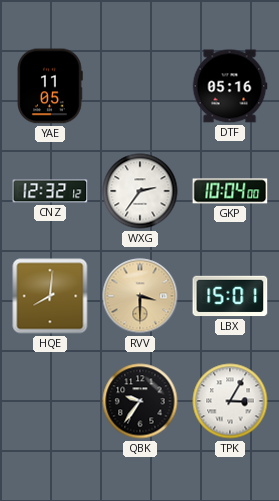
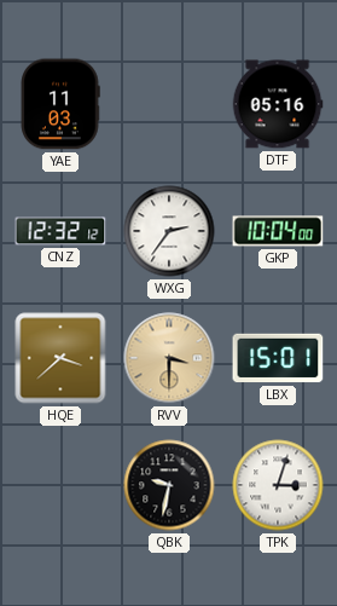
YAE: 11:05 -> 11:03
HQE: 8:01 -> 3:38
QBK: 9:36 -> 9:32
TPK: 3:05 -> 3:03
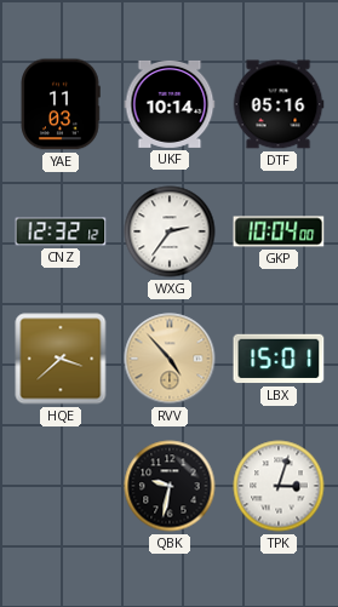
UKF: none -> 10:14
RVV: 3:30 -> 4:53
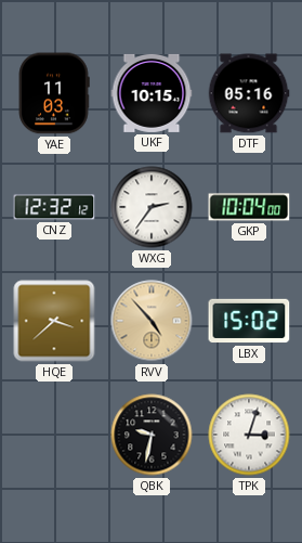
UKF: 10:14 -> 10:15
LBX: 15:01 -> 15:02
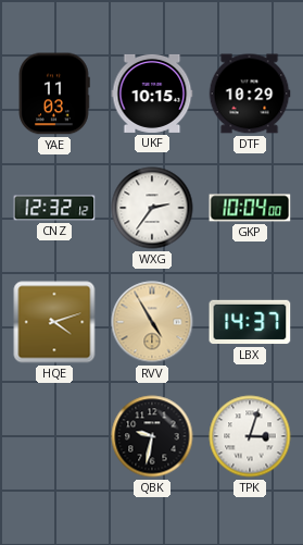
DTF: 05:16 -> 10:29
HQE: 3:38 -> 4:12
RVV: 4:53 -> 4:55
LBX: 15:02 -> 14:37
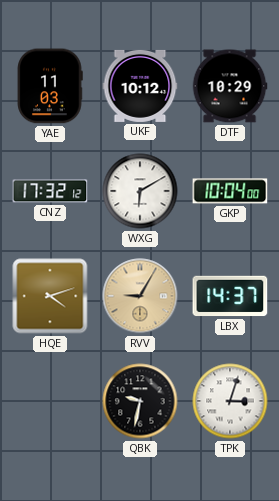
UKF: 10:15 -> 10:12
CNZ: 12:32 -> 17:32
WXG: 2:36 -> 6:10
RVV: 4:55 -> 9:05
